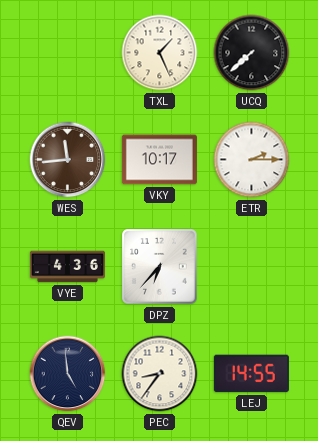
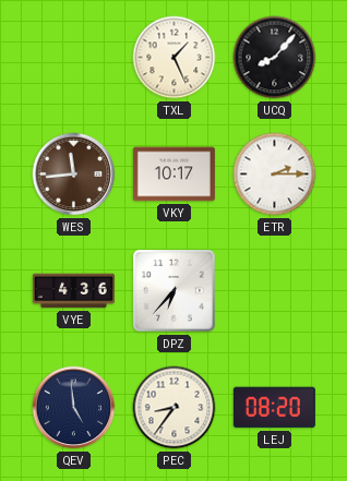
UCQ: 7:38 -> 8:07
LEJ: 14:55 -> 08:20
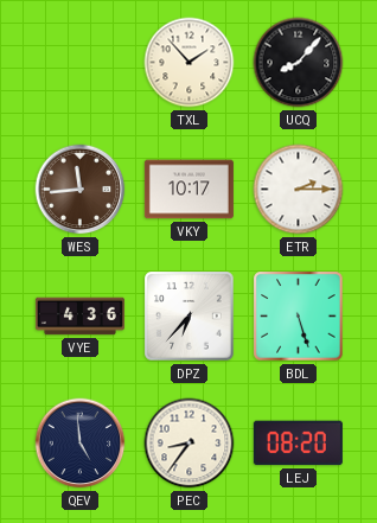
TXL: 1:26 -> 1:53
BDL: none -> 5:27
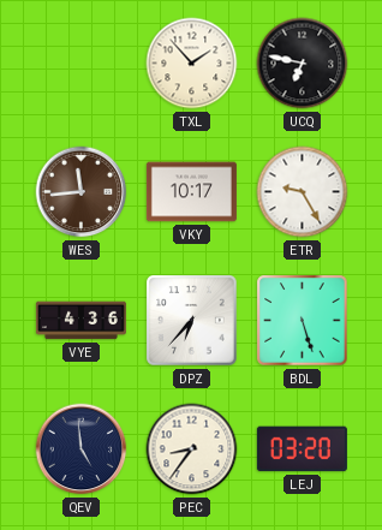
UCQ: 8:07 -> 6:47
ETR: 2:15 -> 9:25
LEJ: 08:20 -> 03:20
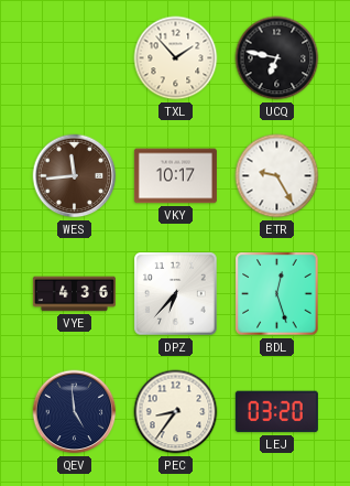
BDL: 5:27 -> 12:27
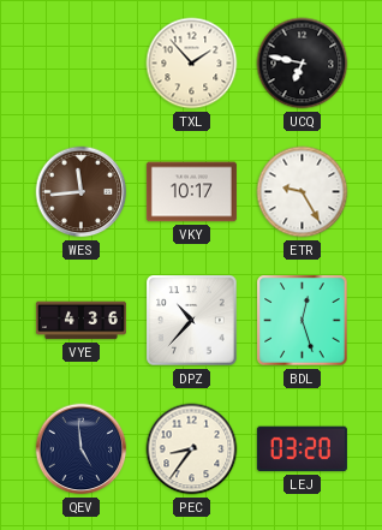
DPZ: 6:37 -> 10:37
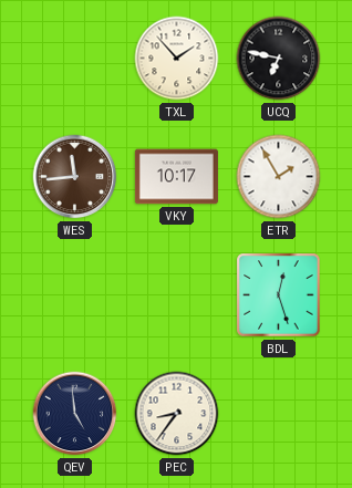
ETR: 9:25 -> 1:55
VYE: 4:36 -> none
DPZ: 10:37 -> none
LEJ: 03:20 -> none
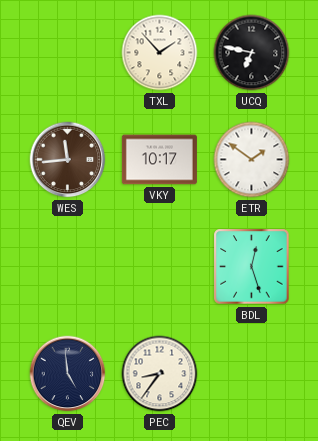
ETR: 1:55 -> 1:51
